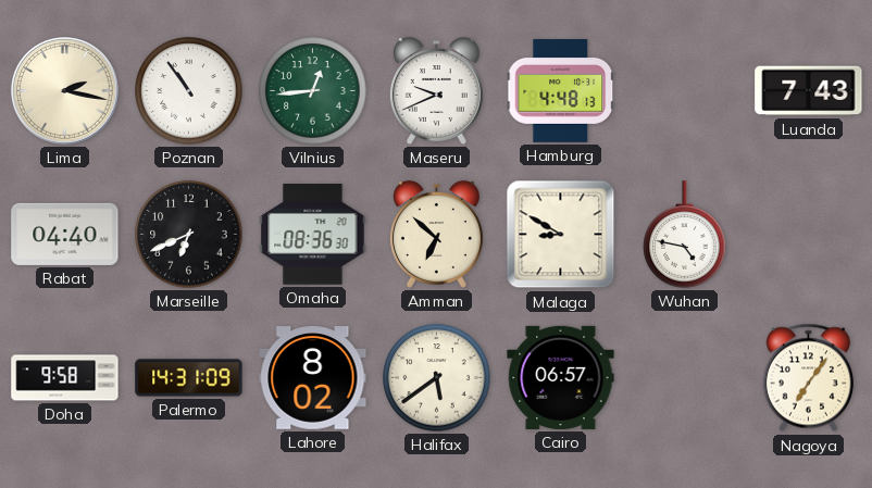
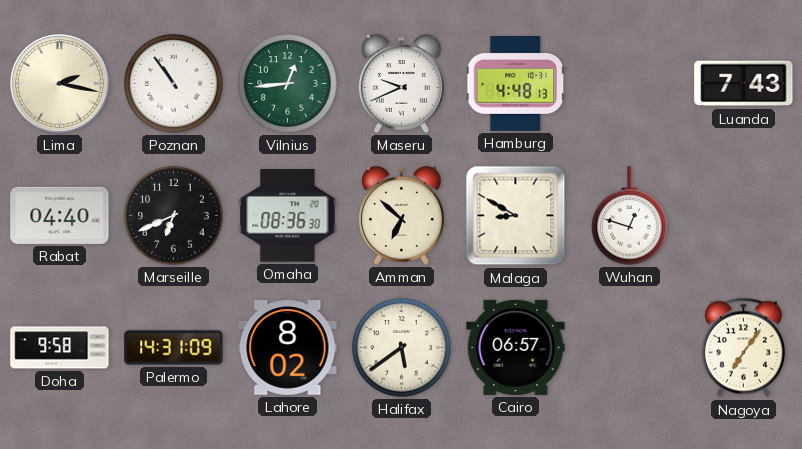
Wuhan: 4:47 -> 12:48
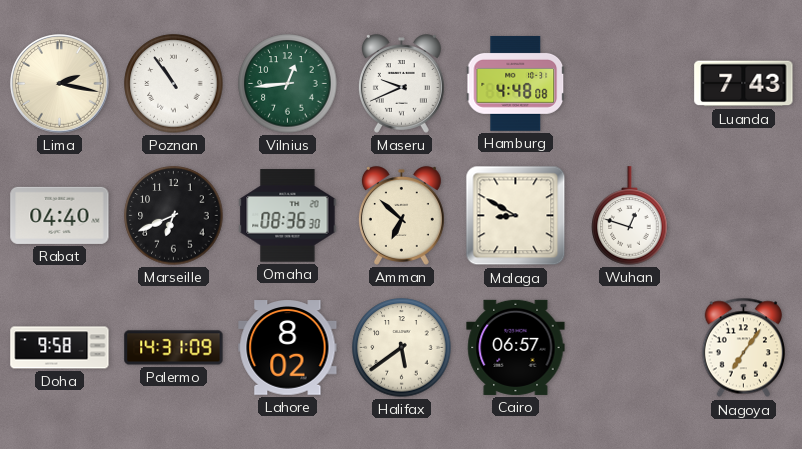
Hamburg: 4:48:13 -> 4:48:08
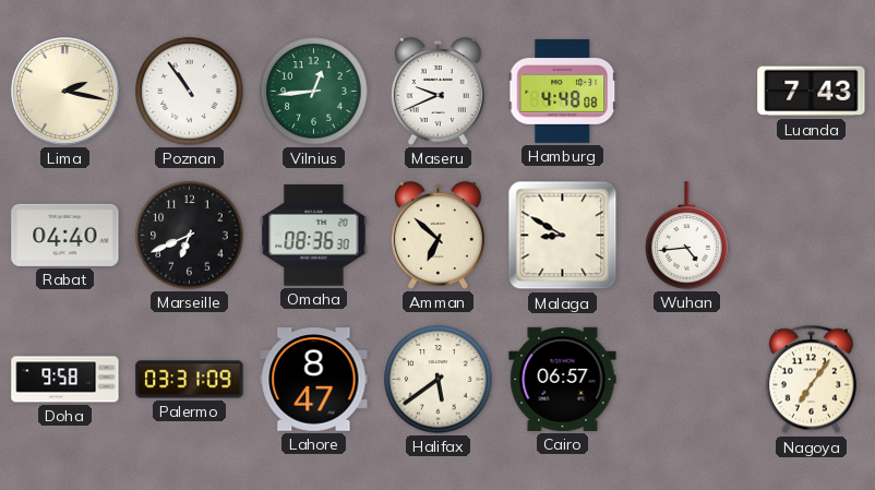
Wuhan: 12:48 -> 4:44
Palermo: 14:31 -> 03:31
Lahore: 8:02 -> 8:47
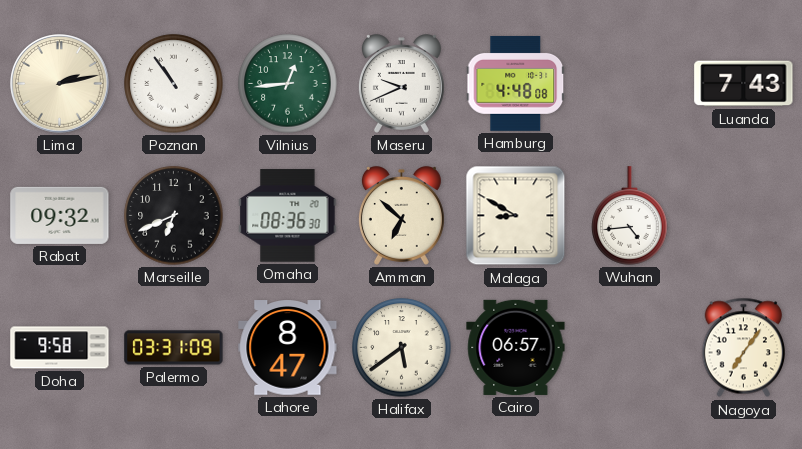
Lima: 2:17 -> 2:13
Rabat: 04:40 -> 09:32
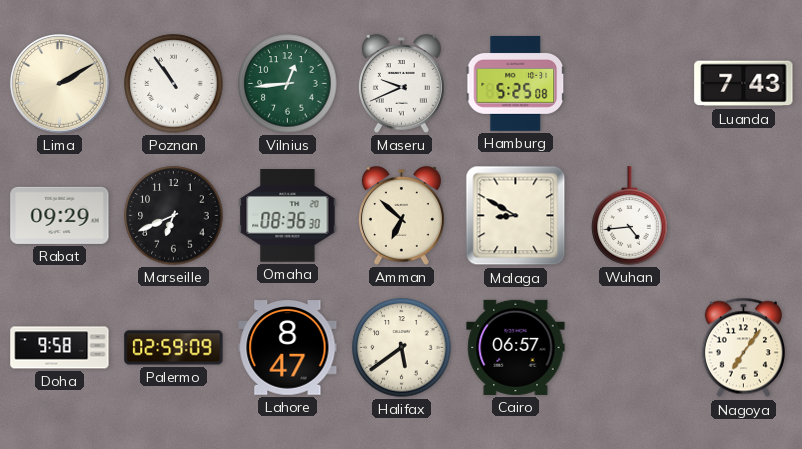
Lima: 2:13 -> 2:10
Hamburg: 4:48 -> 5:25
Rabat: 09:32 -> 09:29
Palermo: 03:31 -> 02:59
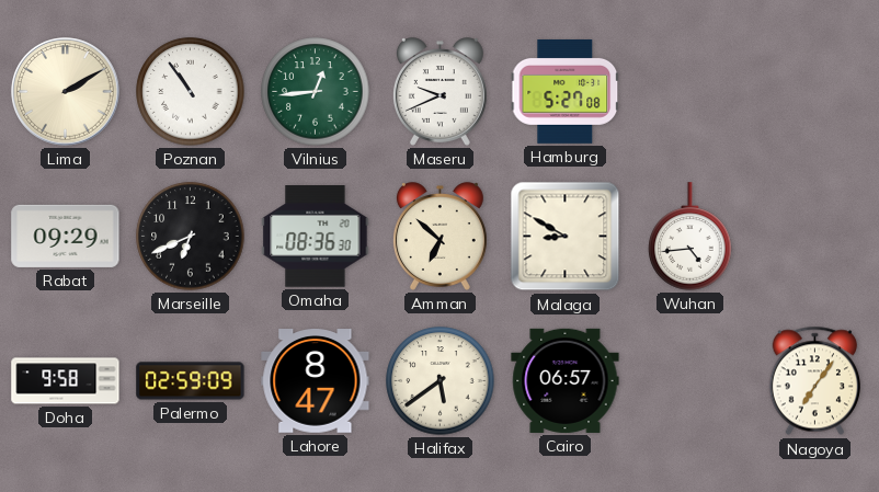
Hamburg: 5:25 -> 5:27
Luanda: 7:43 -> none
